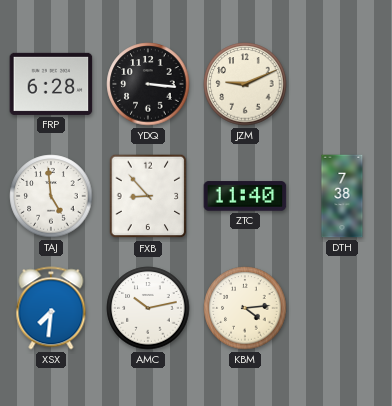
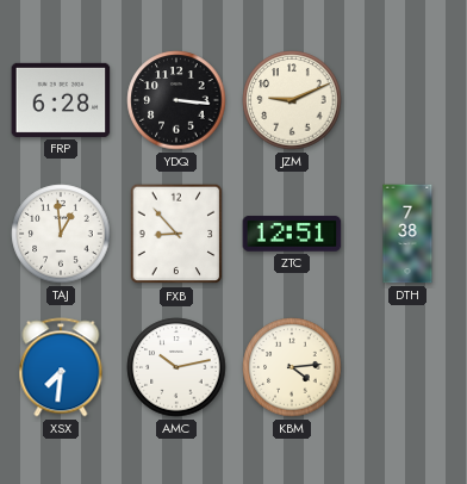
TAJ: 4:59 -> 12:59
ZTC: 11:40 -> 12:51
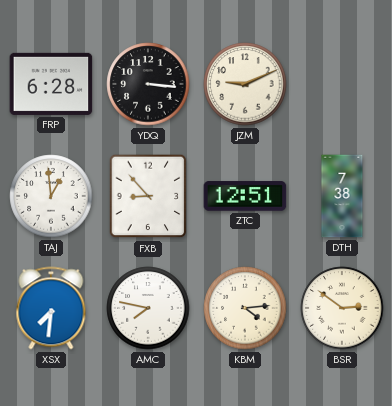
AMC: 10:13 -> 7:47
BSR: none -> 2:51
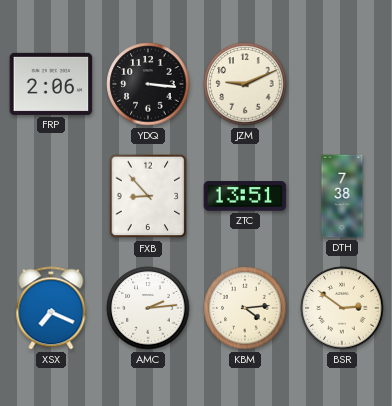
FRP: 6:28 -> 2:06
TAJ: 12:59 -> none
ZTC: 12:51 -> 13:51
XSX: 7:31 -> 7:19
AMC: 7:47 -> 2:14
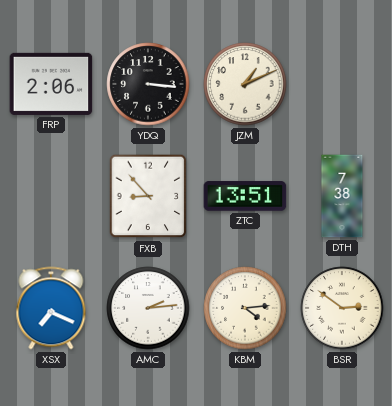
JZM: 9:11 -> 1:11
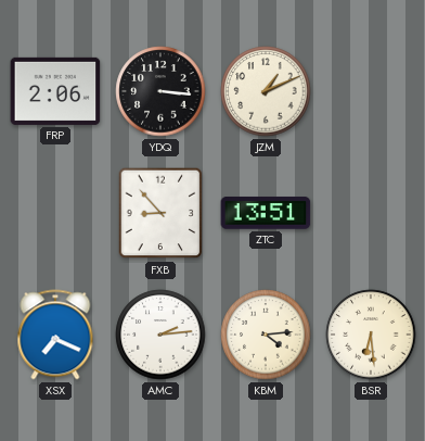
DTH: 7:38 -> none
BSR: 2:51 -> 6:29
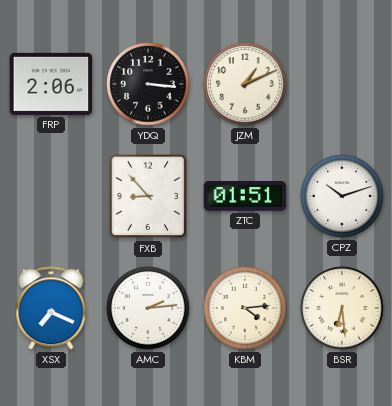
ZTC: 13:51 -> 01:51
CPZ: none -> 10:12
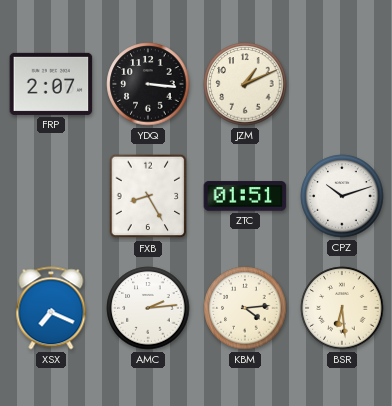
FRP: 2:06 -> 2:07
FXB: 8:53 -> 8:25
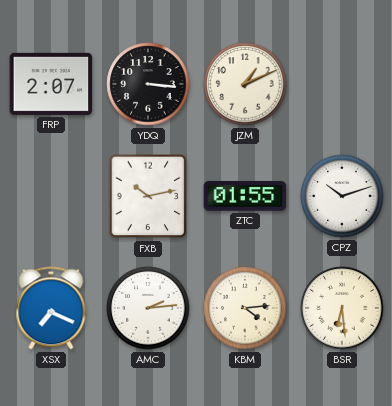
FXB: 8:25 -> 10:13
ZTC: 01:51 -> 01:55
